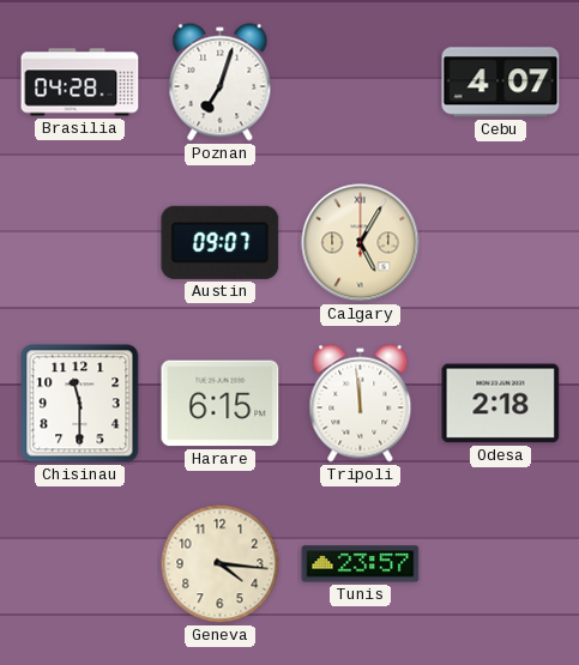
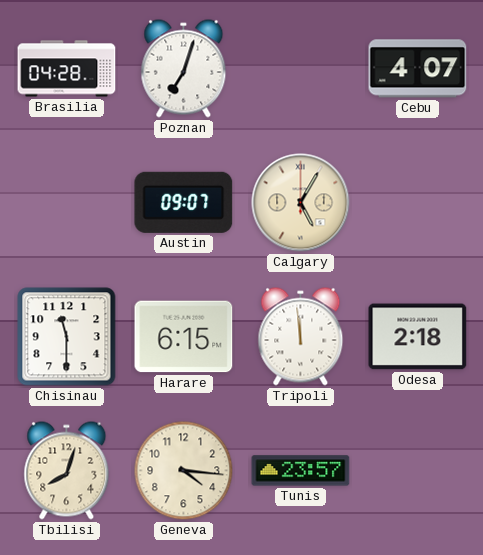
Tbilisi: none -> 8:03
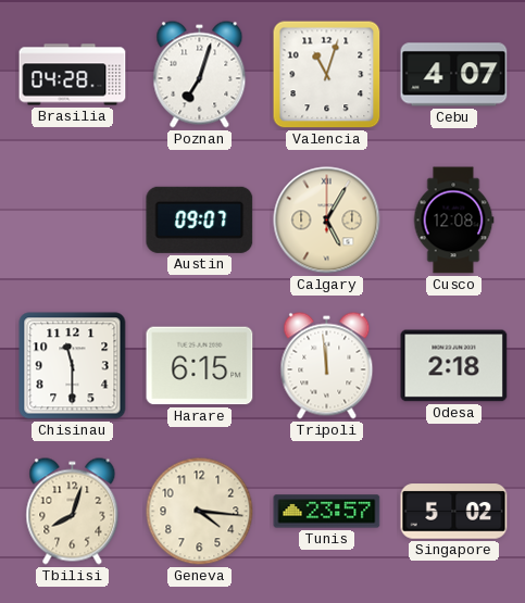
Valencia: none -> 11:03
Cusco: none -> 12:08
Singapore: none -> 5:02
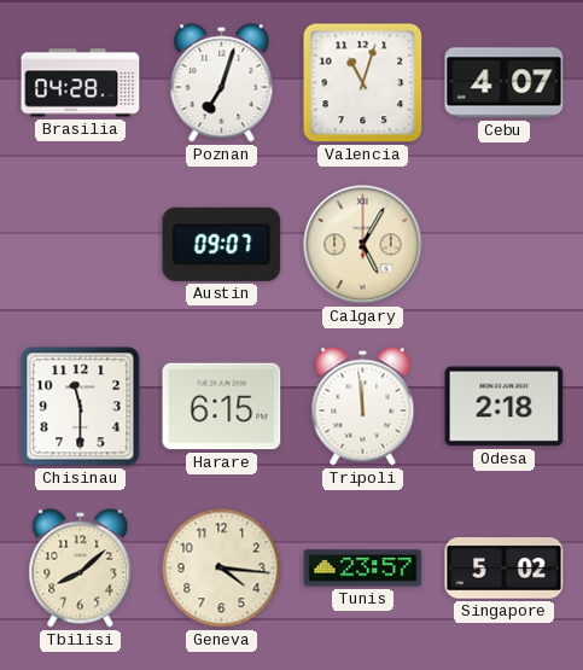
Cusco: 12:08 -> none
Tbilisi: 8:03 -> 8:08
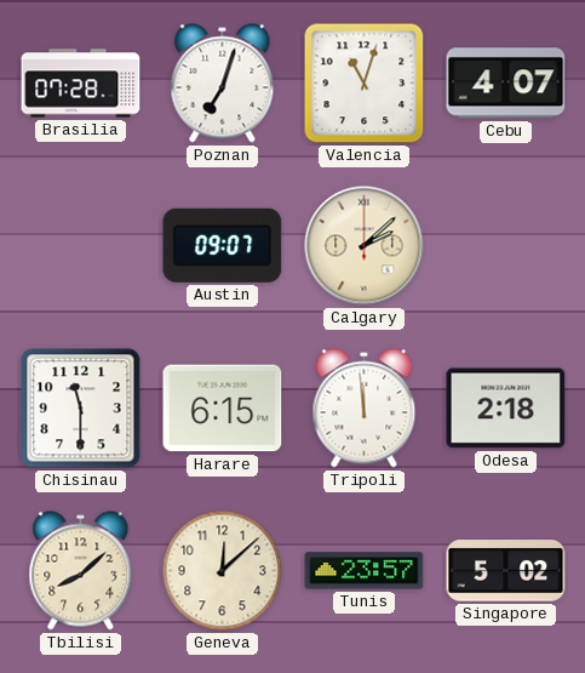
Brasilia: 04:28 -> 07:28
Calgary: 5:05 -> 2:08
Geneva: 4:16 -> 12:08
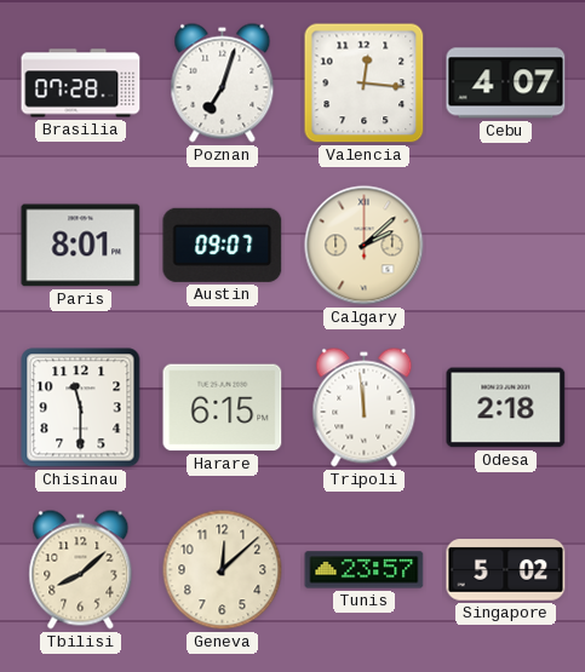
Valencia: 11:03 -> 12:16
Paris: none -> 8:01
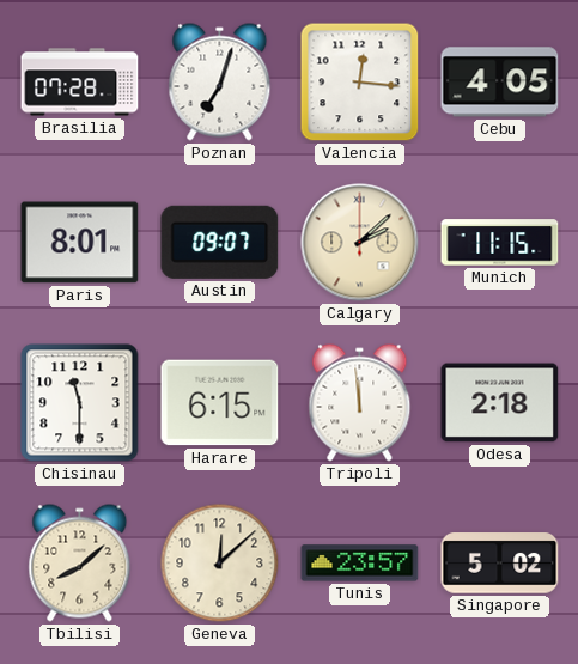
Cebu: 4:07 -> 4:05
Munich: none -> 11:15
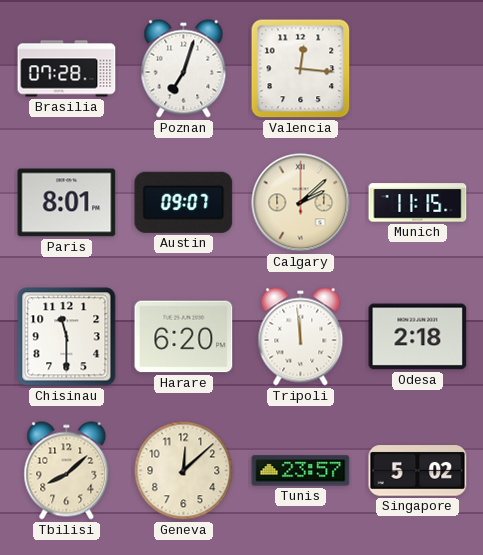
Cebu: 4:05 -> none
Harare: 6:15 -> 6:20
